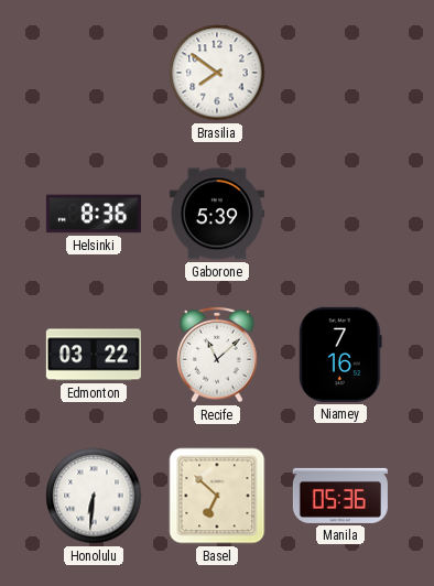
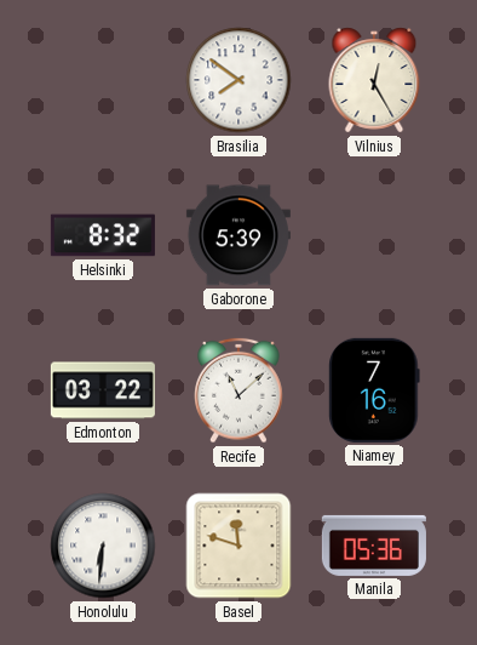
Vilnius: none -> 12:25
Helsinki: 8:36 -> 8:32
Basel: 6:52 -> 11:48
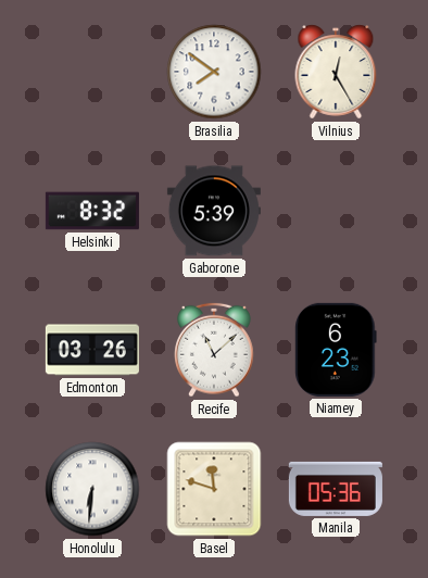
Edmonton: 03:22 -> 03:26
Niamey: 7:16 -> 6:23
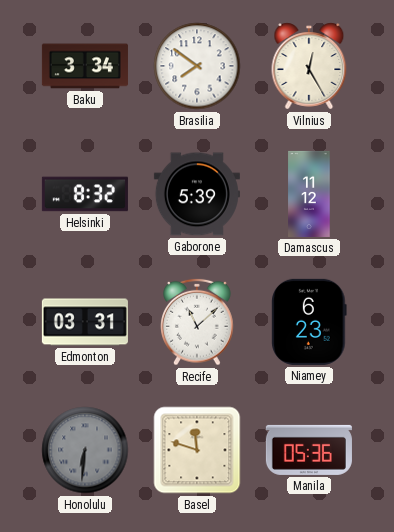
Baku: none -> 3:34
Damascus: none -> 11:12
Edmonton: 03:26 -> 03:31
Honolulu dial: white -> grey
